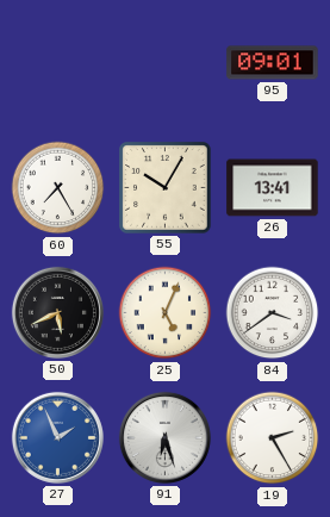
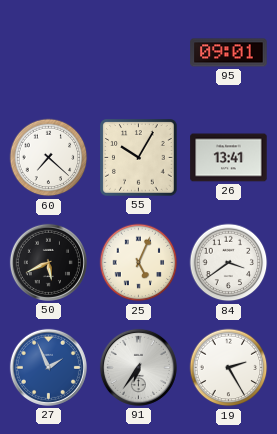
60: 7:25 -> 7:22
91: 6:27 -> 6:36
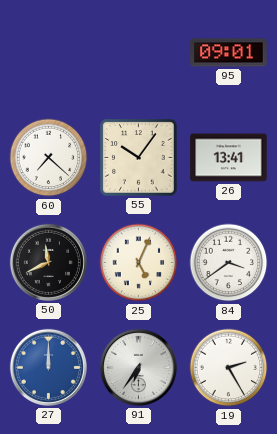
55: 10:05 -> 10:06
50: 5:41 -> 11:41
27: 1:56 -> 12:00
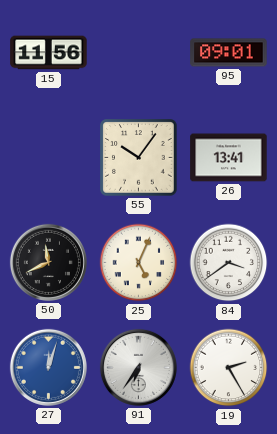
15: none -> 11:56
60: 7:22 -> none
27: 12:00 -> 12:03
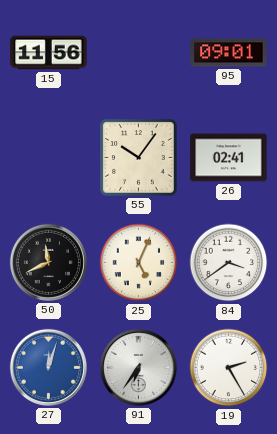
26: 13:41 -> 02:41
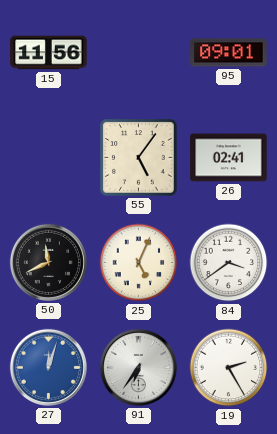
55: 10:06 -> 5:06
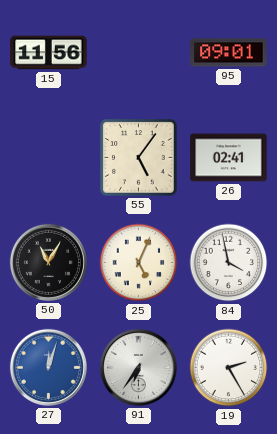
50: 11:41 -> 11:05
84: 3:39 -> 3:58
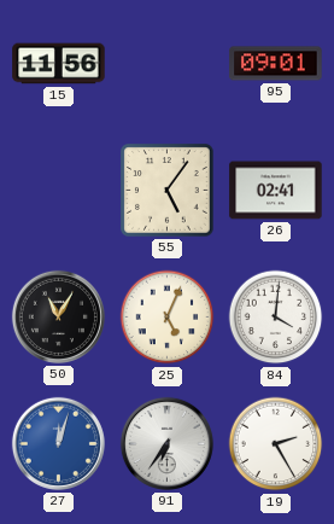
84: 3:58 -> 4:01
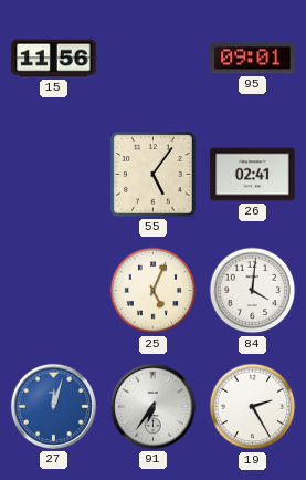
50: 11:05 -> none
